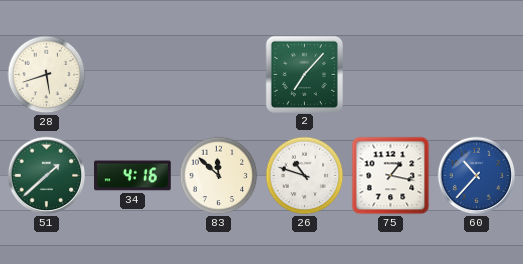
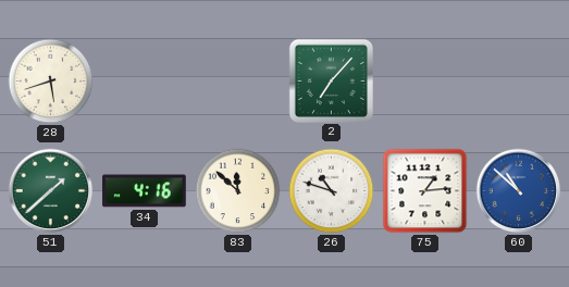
75: 1:17 -> 1:14
60: 10:37 -> 10:52
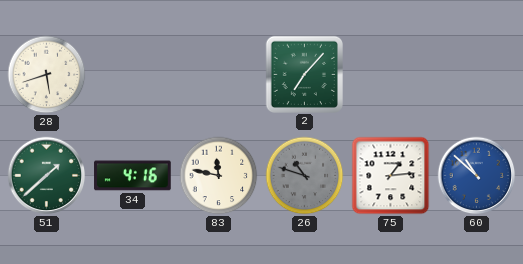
83: 11:52 -> 11:47
26 dial: white -> grey
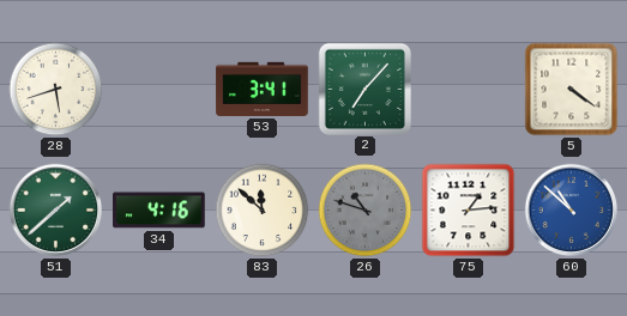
53: none -> 3:41
5: none -> 4:21
83: 11:47 -> 11:52
